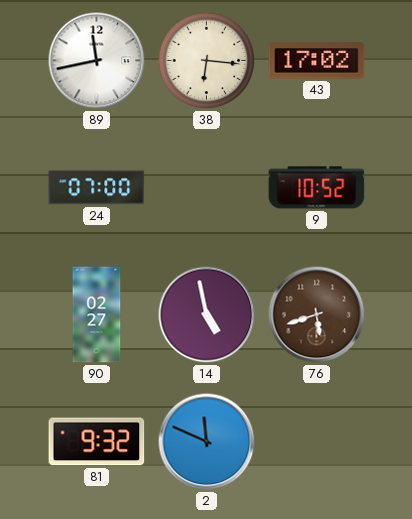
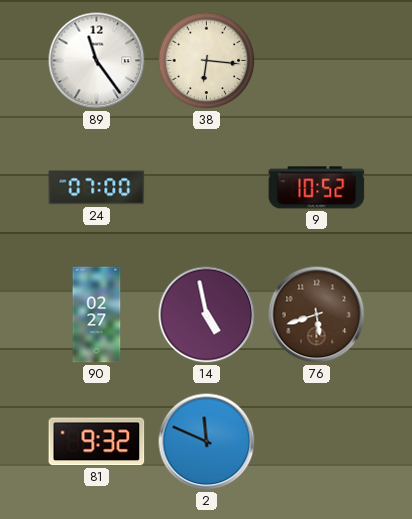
89: 11:43 -> 11:24
43: 17:02 -> none
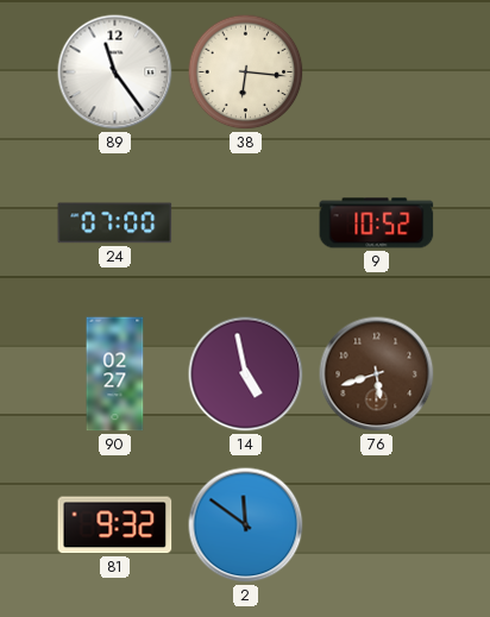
2: 11:49 -> 11:51
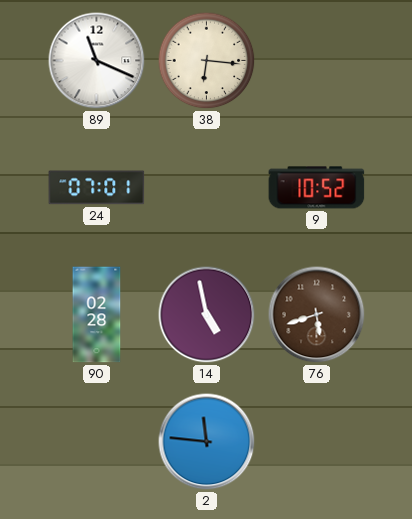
89: 11:24 -> 11:19
24: 07:00 -> 07:01
90: 02:27 -> 02:28
81: 9:32 -> none
2: 11:51 -> 11:46
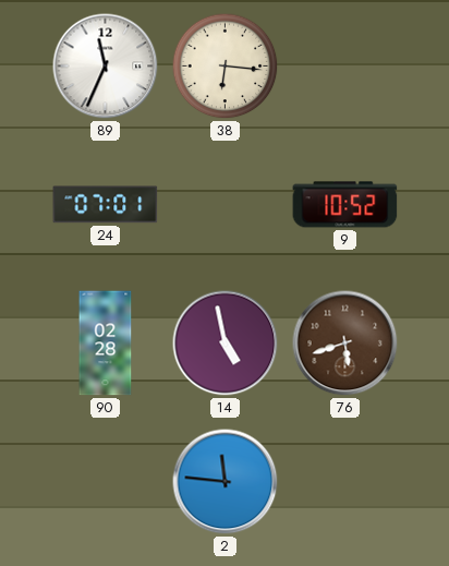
89: 11:19 -> 11:34
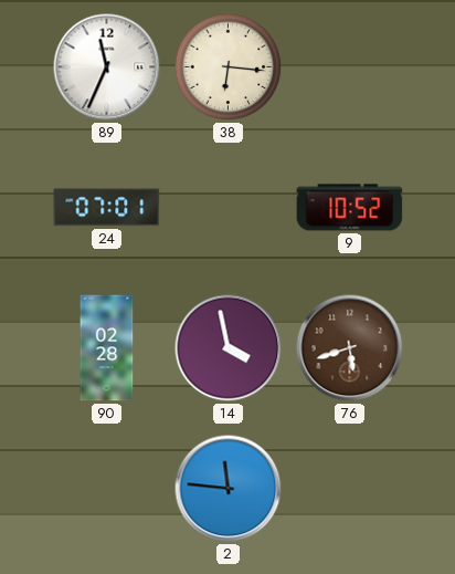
14: 4:58 -> 3:58
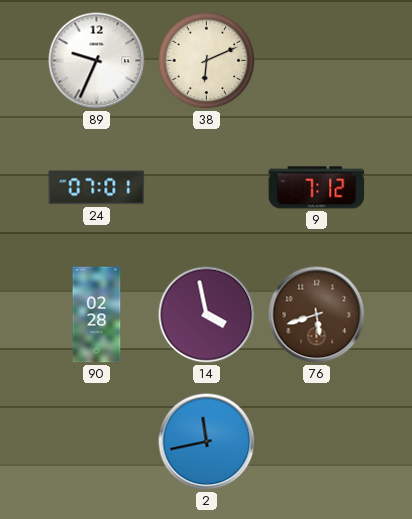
89: 11:34 -> 9:34
38: 6:16 -> 6:11
9: 10:52 -> 7:12
2: 11:46 -> 11:43
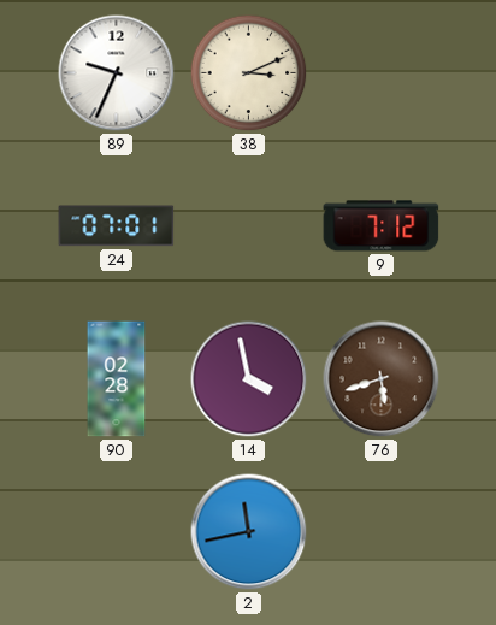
38: 6:11 -> 3:11
